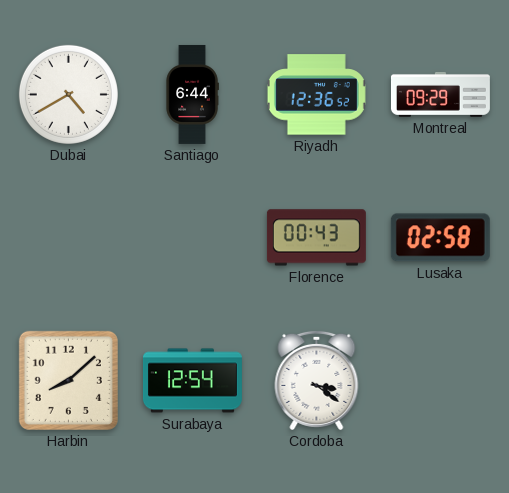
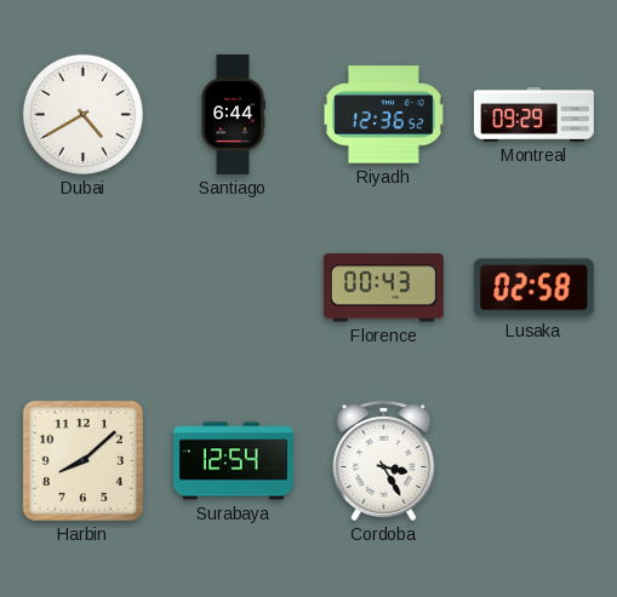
Cordoba: 3:21 -> 3:25
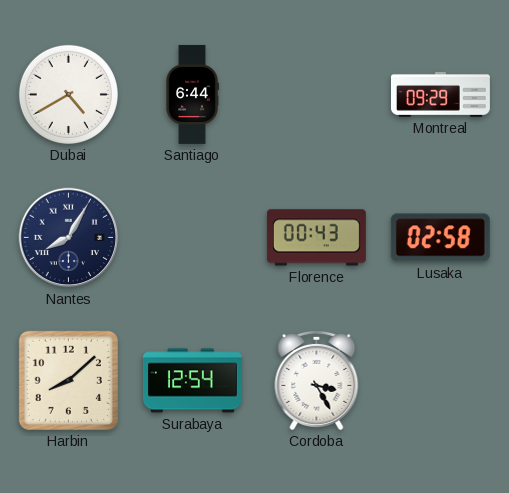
Riyadh: 12:36 -> none
Nantes: none -> 8:05
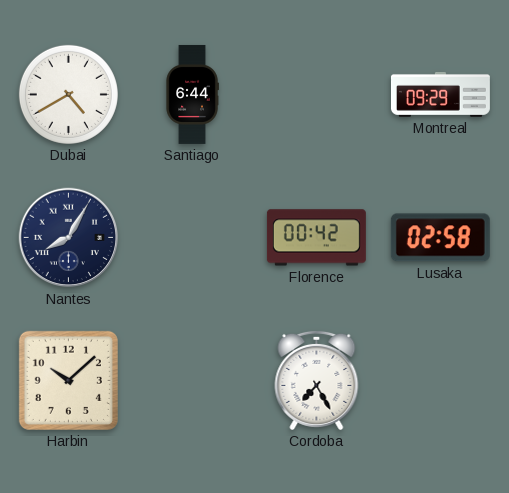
Florence: 00:43 -> 00:42
Harbin: 8:08 -> 10:08
Surabaya: 12:54 -> none
Cordoba: 3:25 -> 7:25
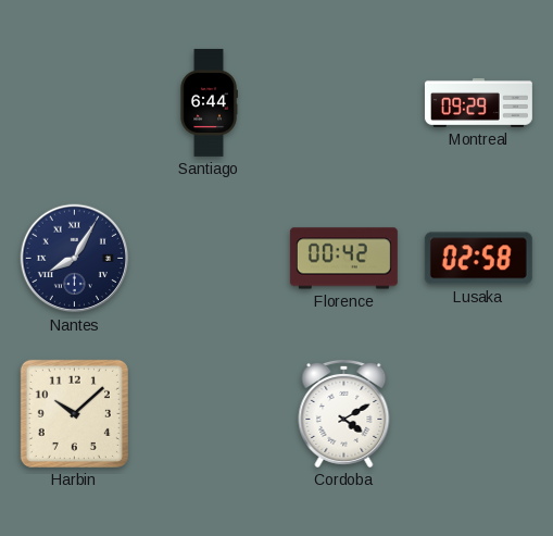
Dubai: 4:40 -> none
Cordoba: 7:25 -> 4:10
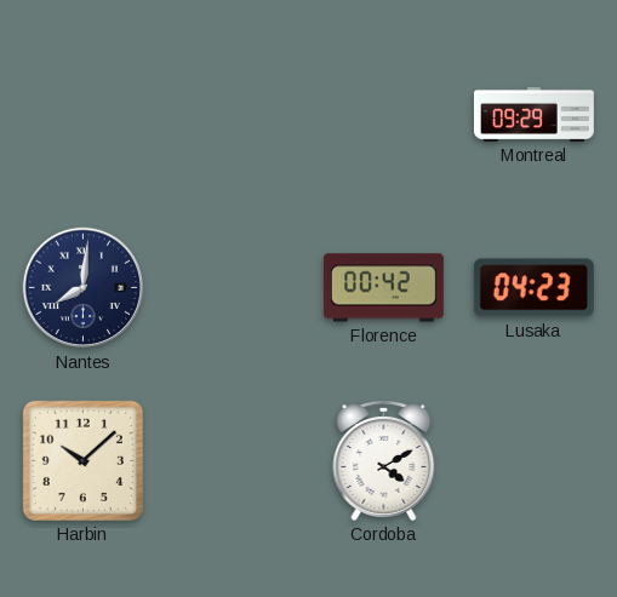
Santiago: 6:44 -> none
Nantes: 8:05 -> 8:01
Lusaka: 02:58 -> 04:23
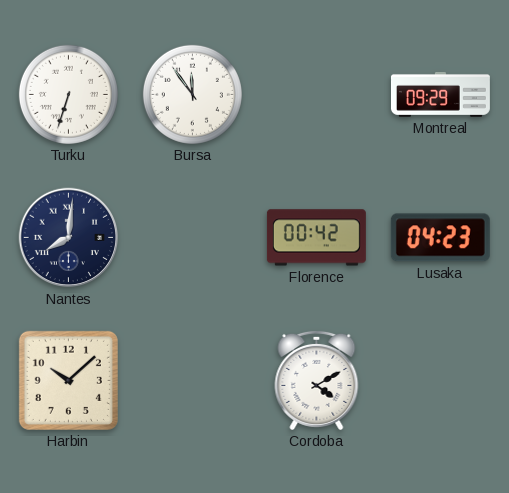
Turku: none -> 6:33
Bursa: none -> 11:54
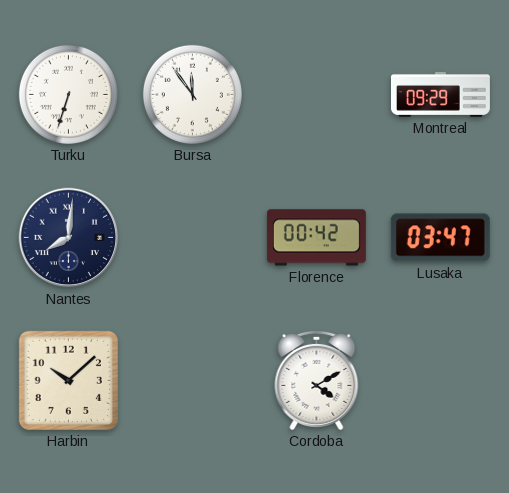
Lusaka: 04:23 -> 03:47
